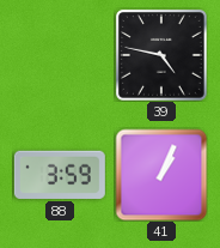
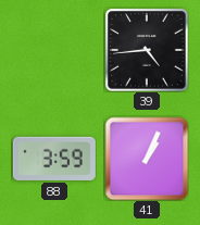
39: 4:47 -> 4:44
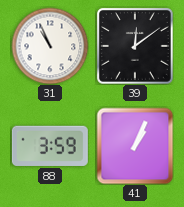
31: none -> 10:56
39: 4:44 -> 12:09
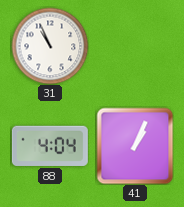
39: 12:09 -> none
88: 3:59 -> 4:04
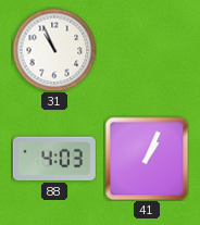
88: 4:04 -> 4:03
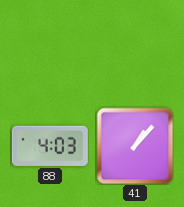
31: 10:56 -> none
41: 1:04 -> 1:07
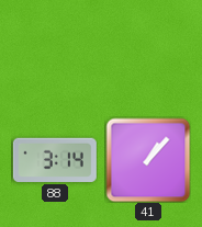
88: 4:03 -> 3:14
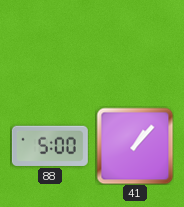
88: 3:14 -> 5:00
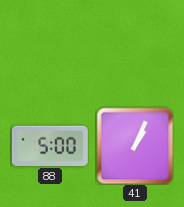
41: 1:07 -> 1:04
